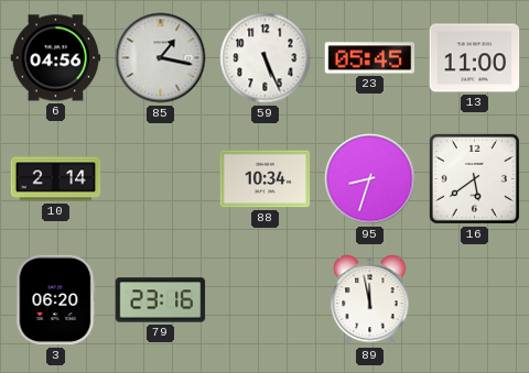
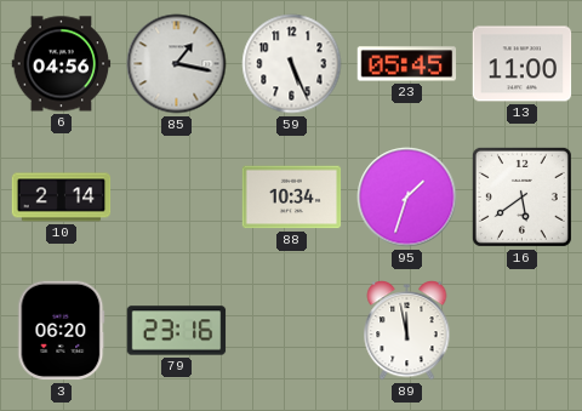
95: 8:33 -> 1:33
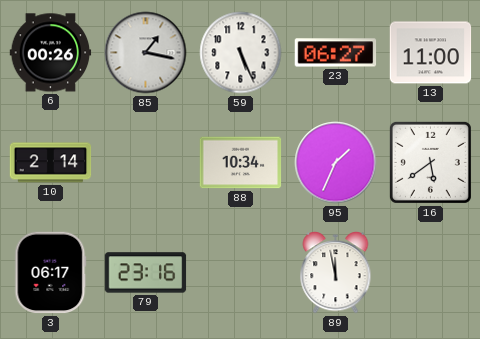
6: 04:56 -> 00:26
23: 05:45 -> 06:27
95: 1:33 -> 1:34
3: 06:20 -> 06:17
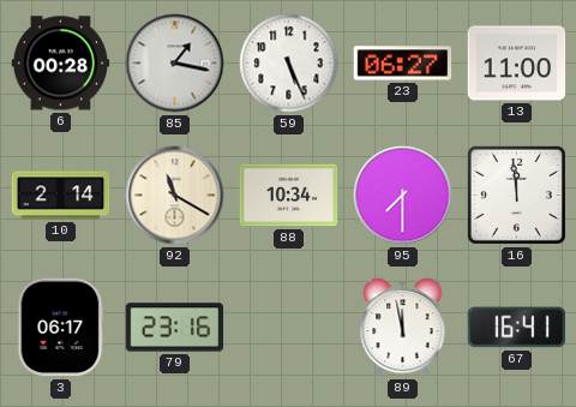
6: 00:26 -> 00:28
92: none -> 11:20
95: 1:34 -> 7:30
16: 5:39 -> 11:59
67: none -> 16:41
